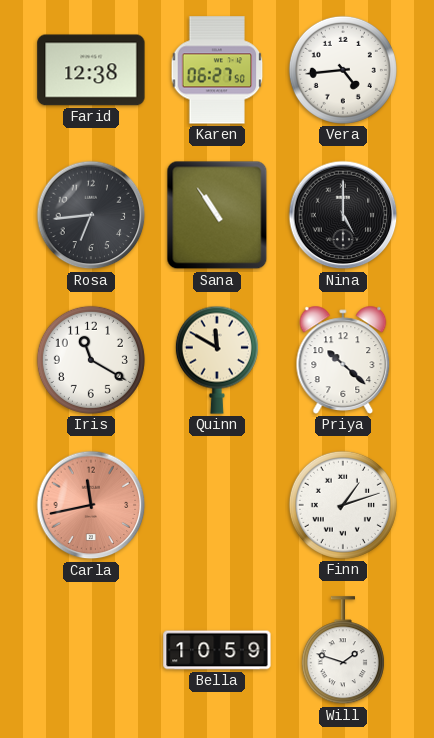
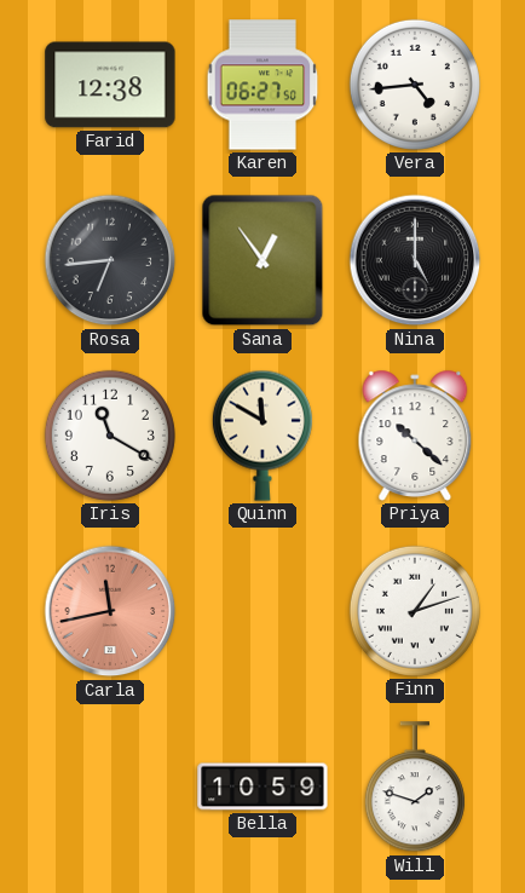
Sana: 10:54 -> 12:54
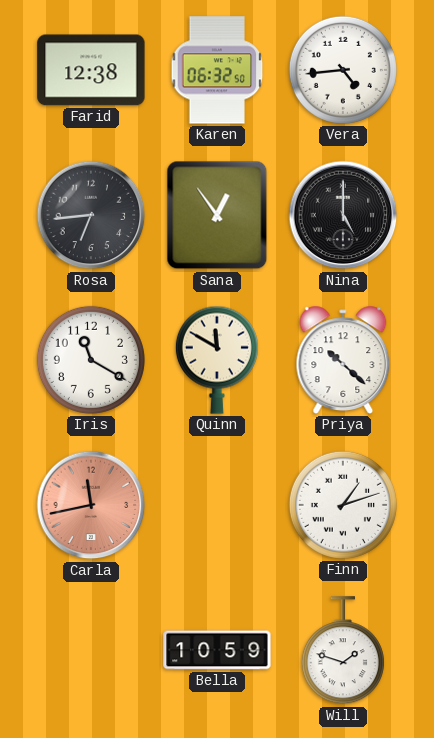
Karen: 06:27 -> 06:32
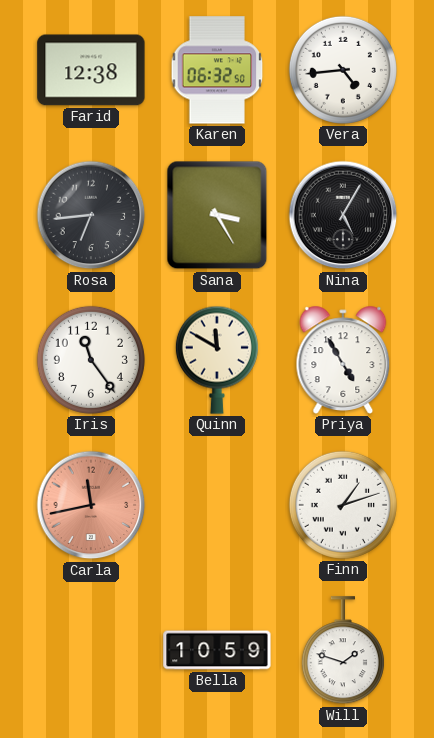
Sana: 12:54 -> 3:25
Nina: 5:00 -> 5:05
Iris: 11:20 -> 11:24
Priya: 10:22 -> 4:55
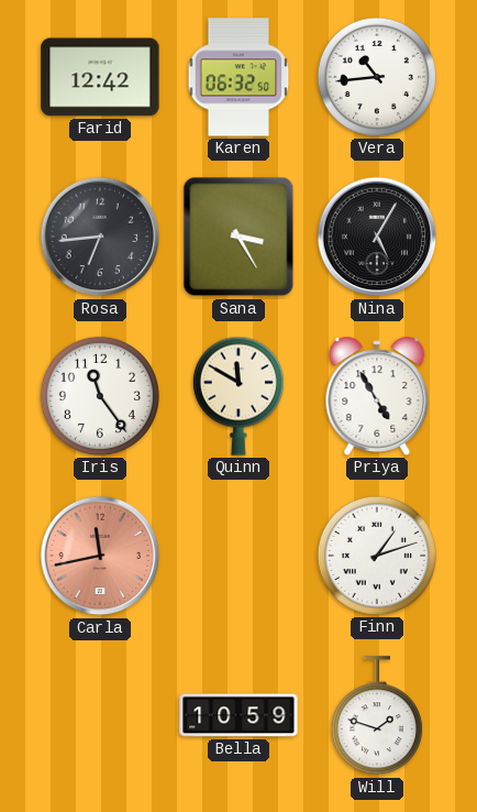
Farid: 12:38 -> 12:42
Vera: 4:44 -> 10:44
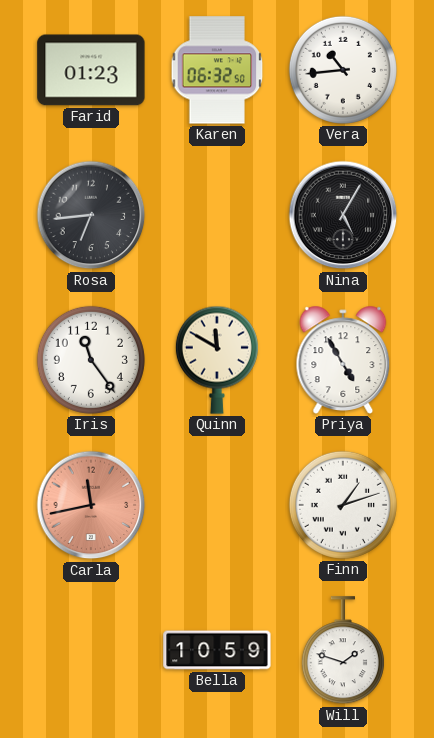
Farid: 12:42 -> 01:23
Sana: 3:25 -> none
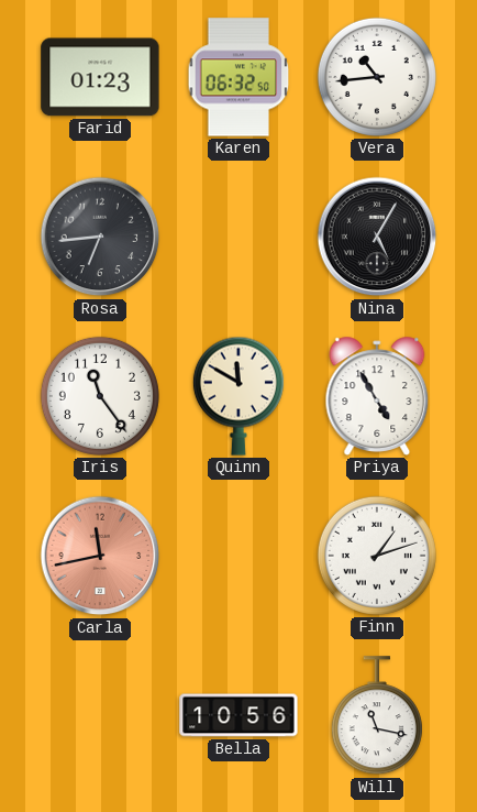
Bella: 10:59 -> 10:56
Will: 1:48 -> 11:17
